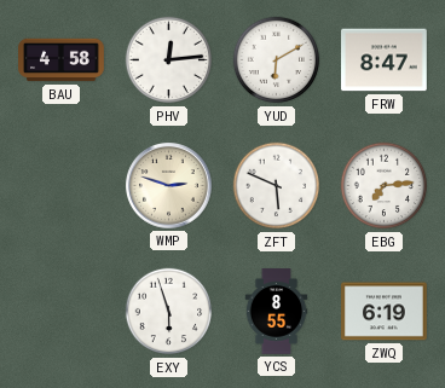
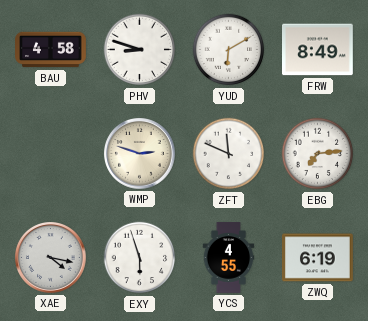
PHV: 12:14 -> 8:48
FRW: 8:47 -> 8:49
ZFT: 5:49 -> 11:49
XAE: none -> 4:17
YCS: 8:55 -> 4:55
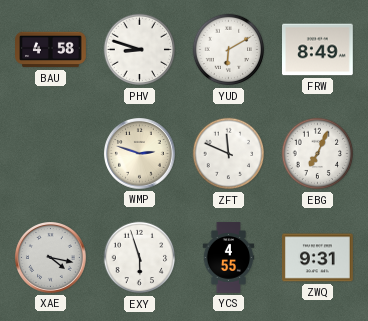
EBG: 7:14 -> 7:04
ZWQ: 6:19 -> 9:31
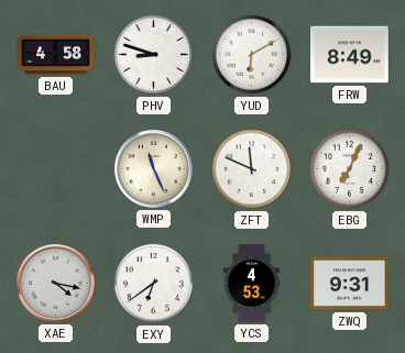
WMP: 2:48 -> 11:26
EXY: 5:57 -> 6:39
YCS: 4:55 -> 4:53
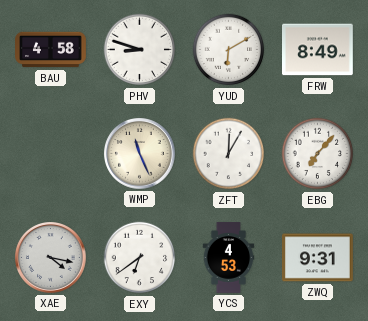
ZFT: 11:49 -> 12:05
EBG: 7:04 -> 7:07
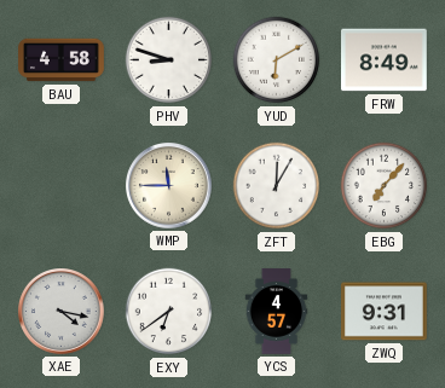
WMP: 11:26 -> 11:45
YCS: 4:53 -> 4:57
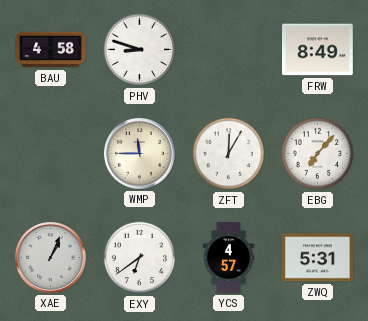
YUD: 6:10 -> none
XAE: 4:17 -> 1:04
ZWQ: 9:31 -> 5:31
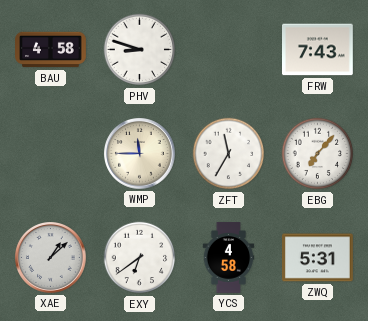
FRW: 8:49 -> 7:43
ZFT: 12:05 -> 11:35
XAE: 1:04 -> 1:08
YCS: 4:57 -> 4:58
